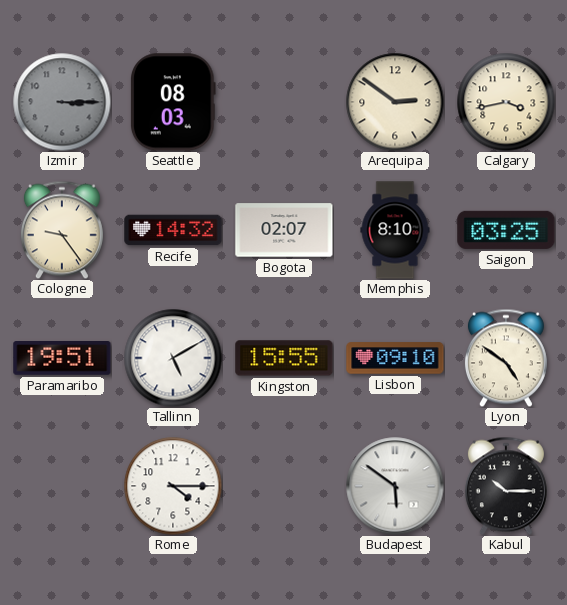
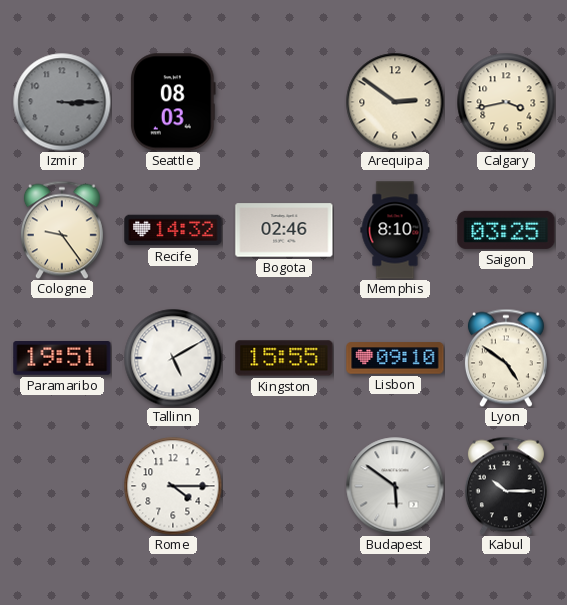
Bogota: 02:07 -> 02:46
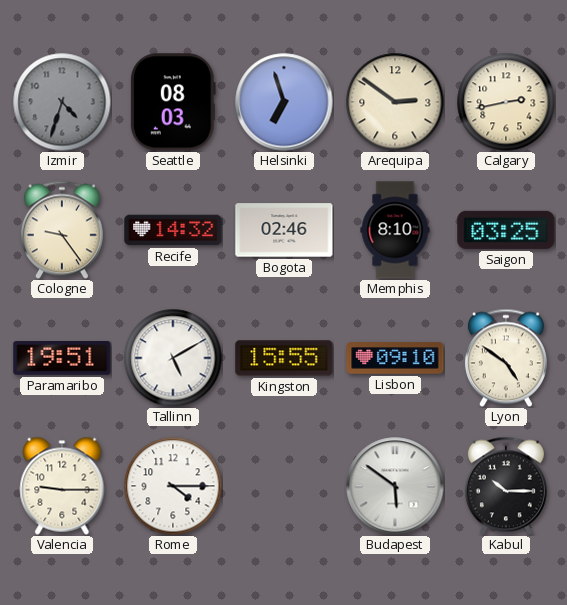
Izmir: 3:15 -> 4:33
Helsinki: none -> 6:57
Calgary: 3:43 -> 2:43
Valencia: none -> 9:15
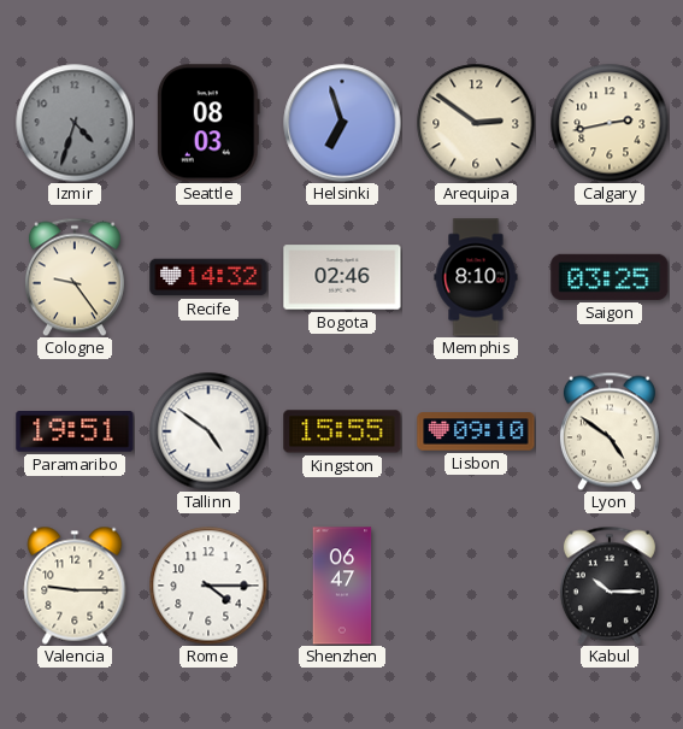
Tallinn: 5:10 -> 4:51
Shenzhen: none -> 06:47
Budapest: 5:51 -> none
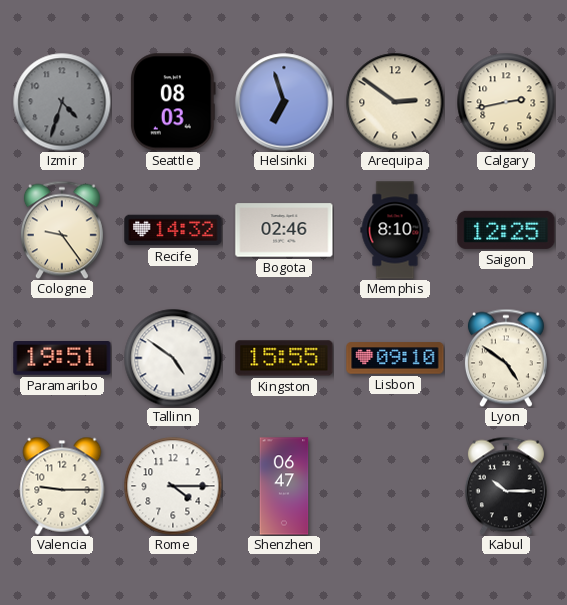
Saigon: 03:25 -> 12:25
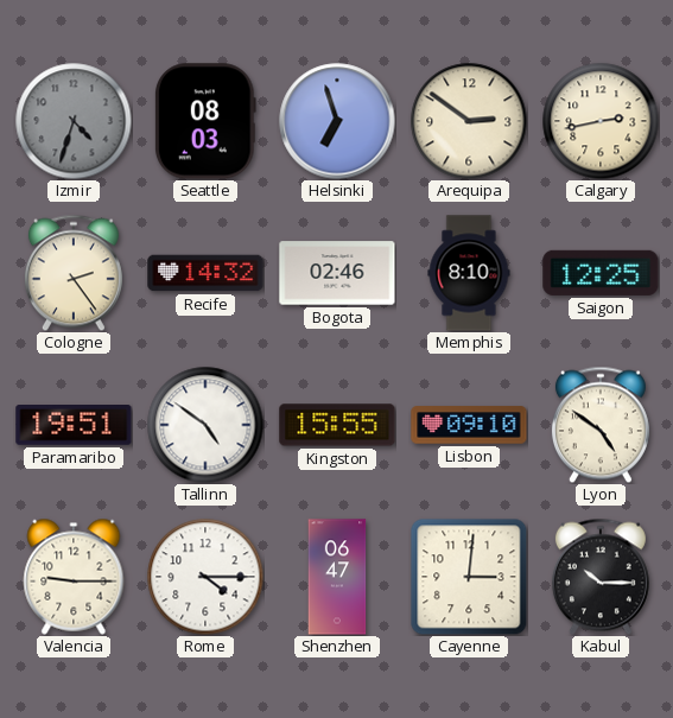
Cologne: 9:24 -> 2:24
Cayenne: none -> 3:01
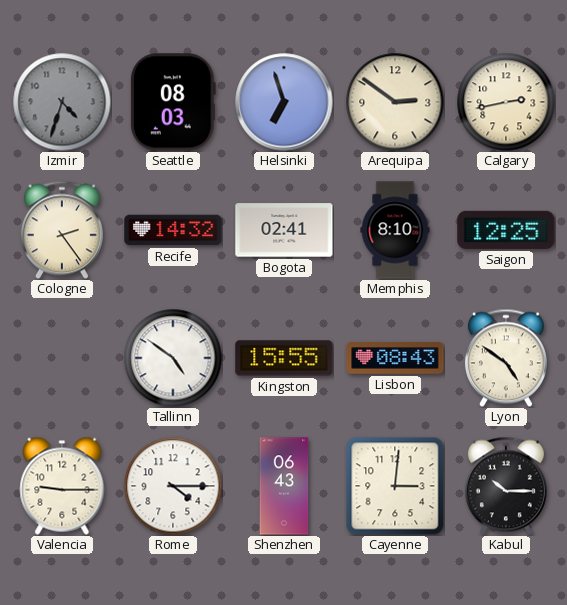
Bogota: 02:46 -> 02:41
Paramaribo: 19:51 -> none
Lisbon: 09:10 -> 08:43
Shenzhen: 06:47 -> 06:43
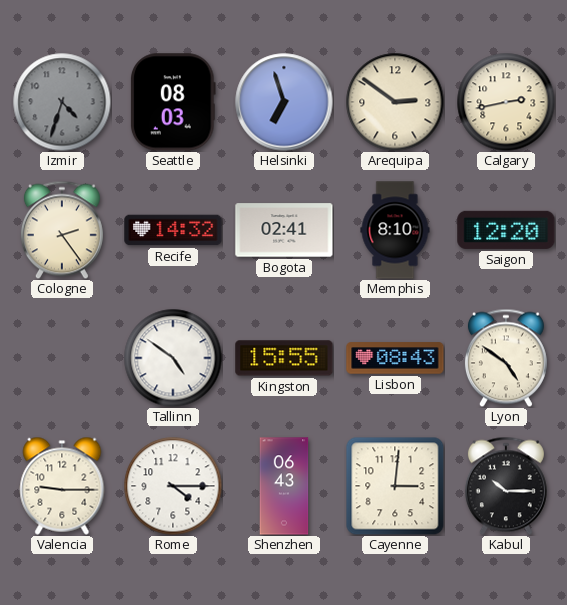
Saigon: 12:25 -> 12:20
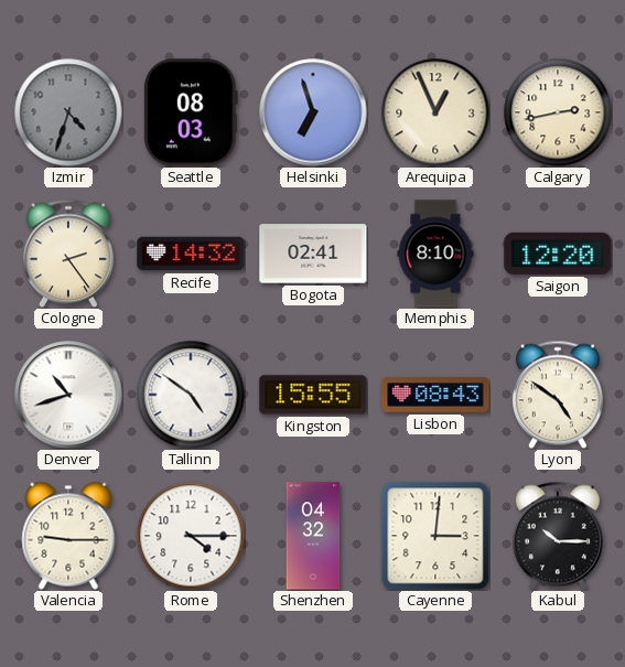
Arequipa: 2:51 -> 12:56
Denver: none -> 10:42
Shenzhen: 06:43 -> 04:32
